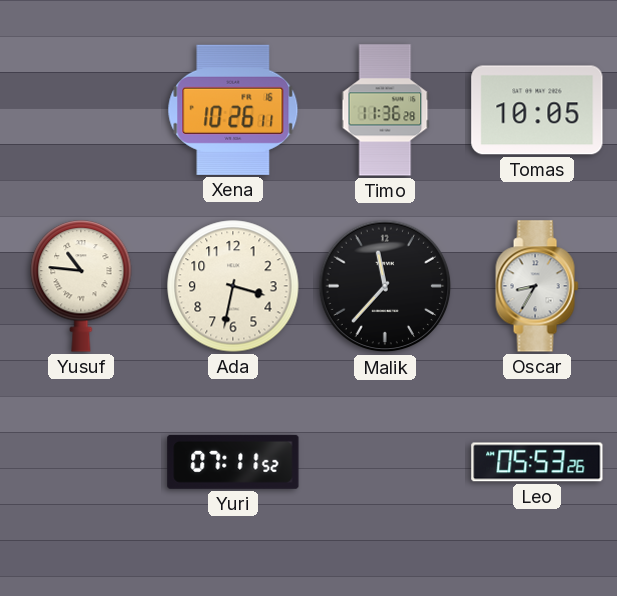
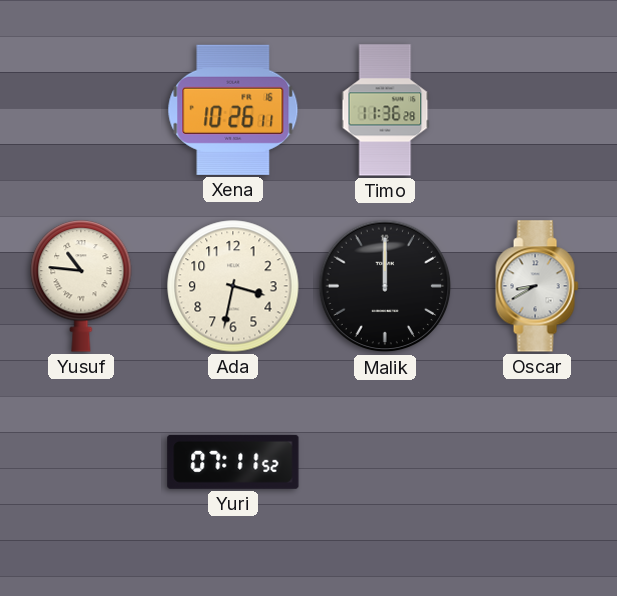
Tomas: 10:05 -> none
Malik: 11:37 -> 12:00
Oscar: 8:35 -> 8:40
Leo: 05:53 -> none
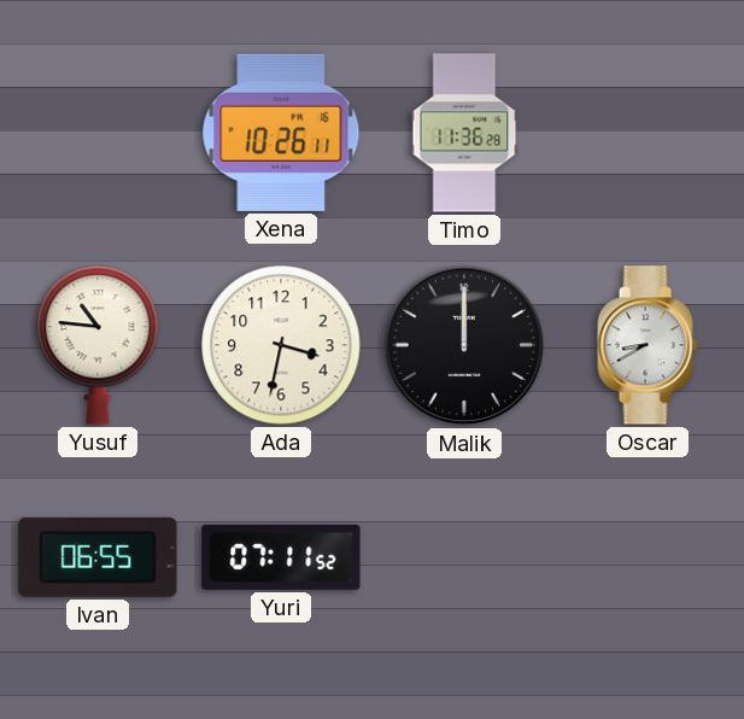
Ivan: none -> 06:55
